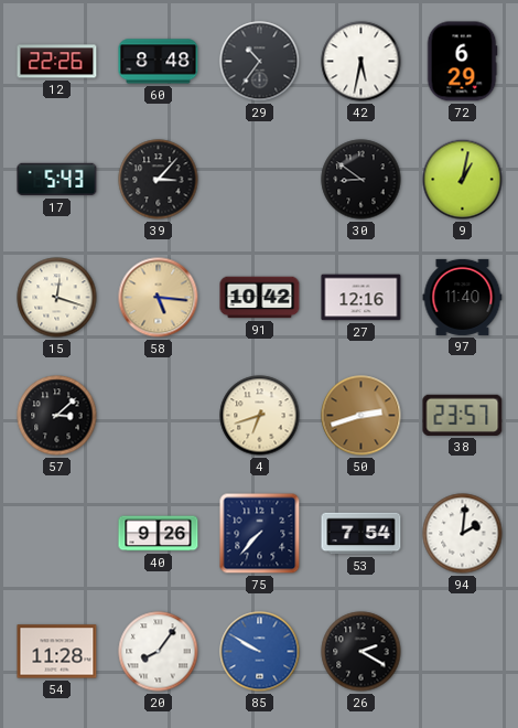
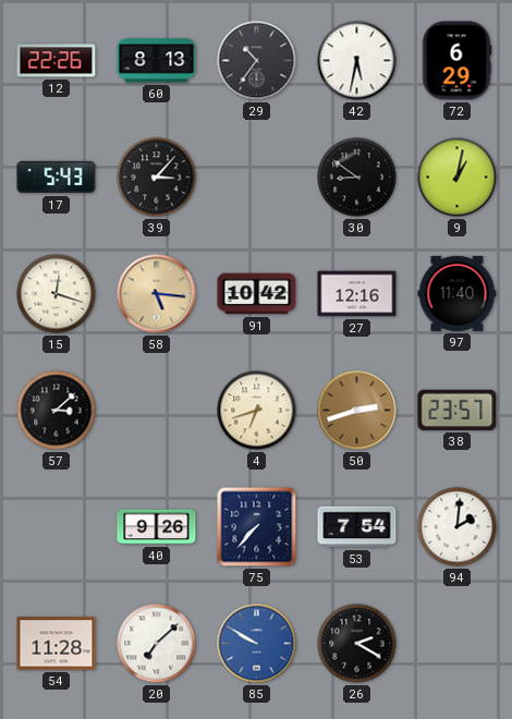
60: 8:48 -> 8:13
20: 8:06 -> 7:08
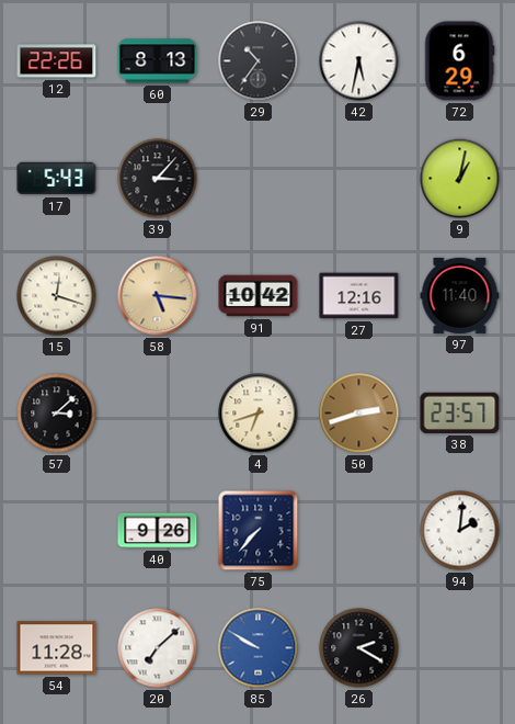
30: 8:51 -> none
53: 7:54 -> none
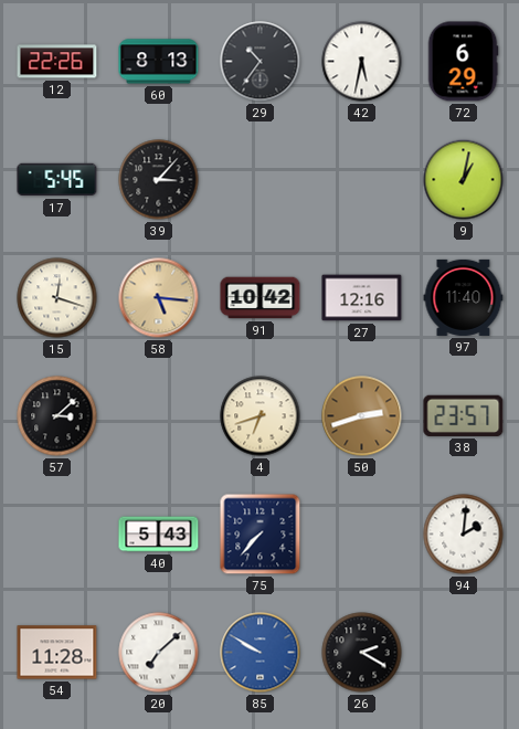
17: 5:43 -> 5:45
40: 9:26 -> 5:43
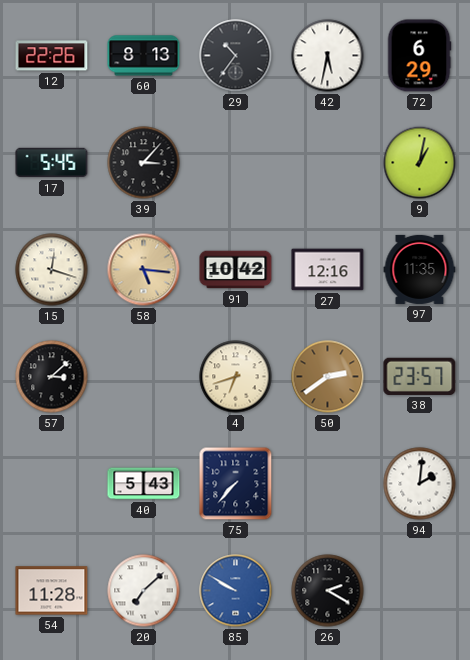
97: 11:40 -> 11:35
50: 2:42 -> 2:39
